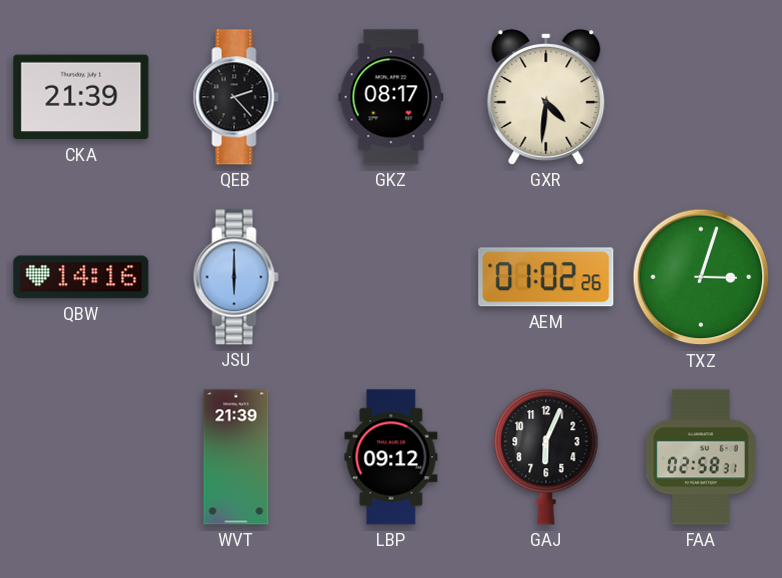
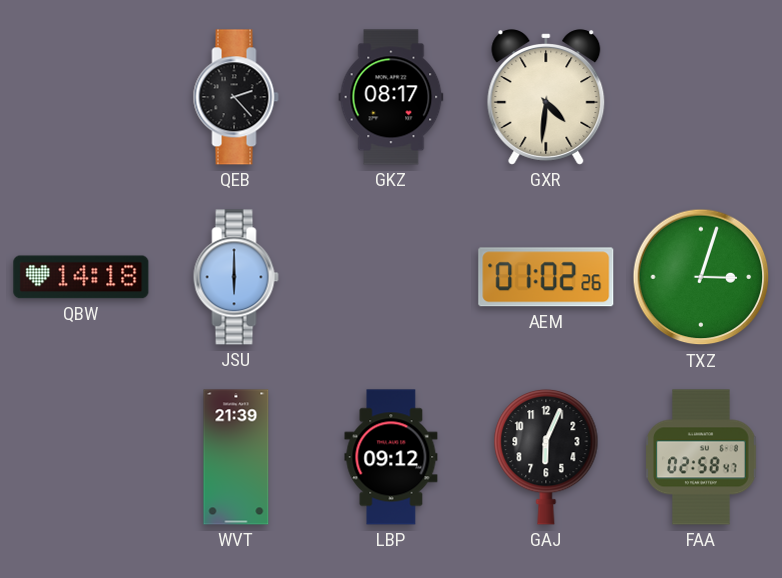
CKA: 21:39 -> none
QBW: 14:16 -> 14:18
FAA: 02:58:31 -> 02:58:47
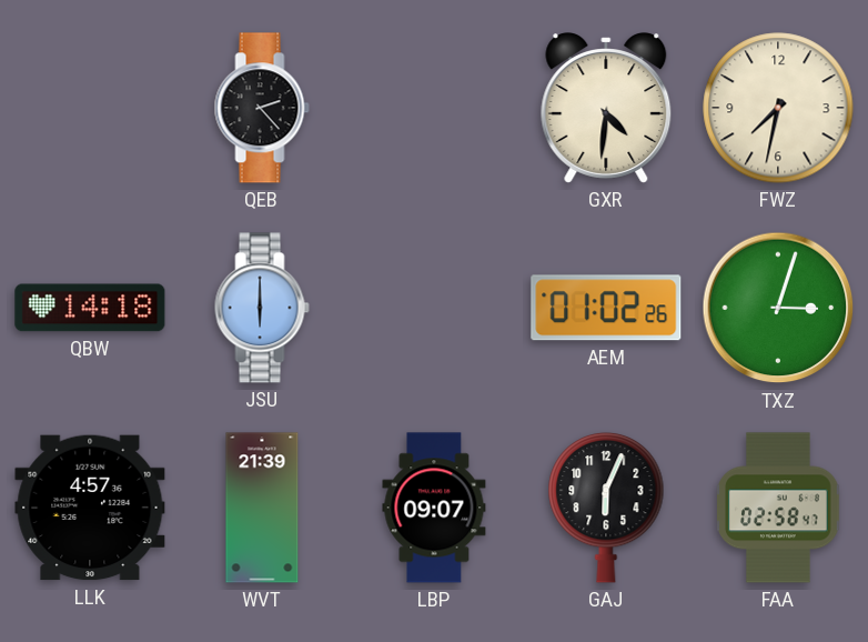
GKZ: 08:17 -> none
FWZ: none -> 7:32
LLK: none -> 4:57
LBP: 09:12 -> 09:07
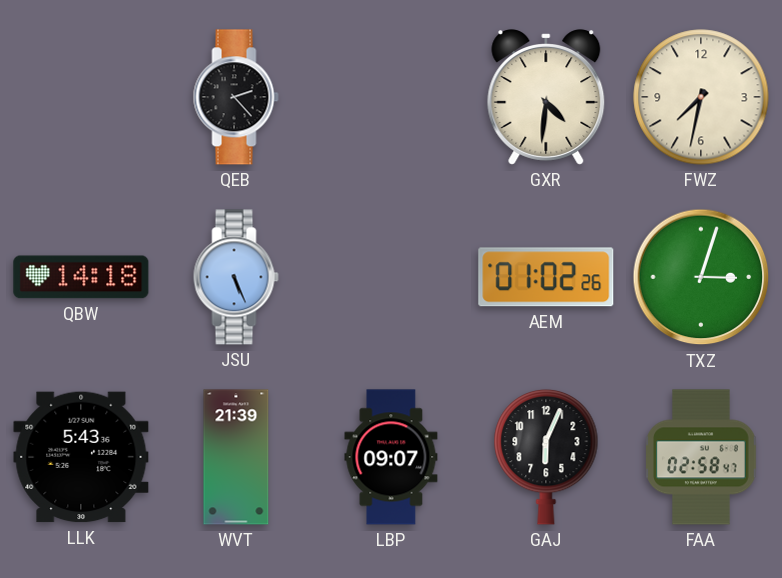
JSU: 6:00 -> 5:26
LLK: 4:57 -> 5:43
